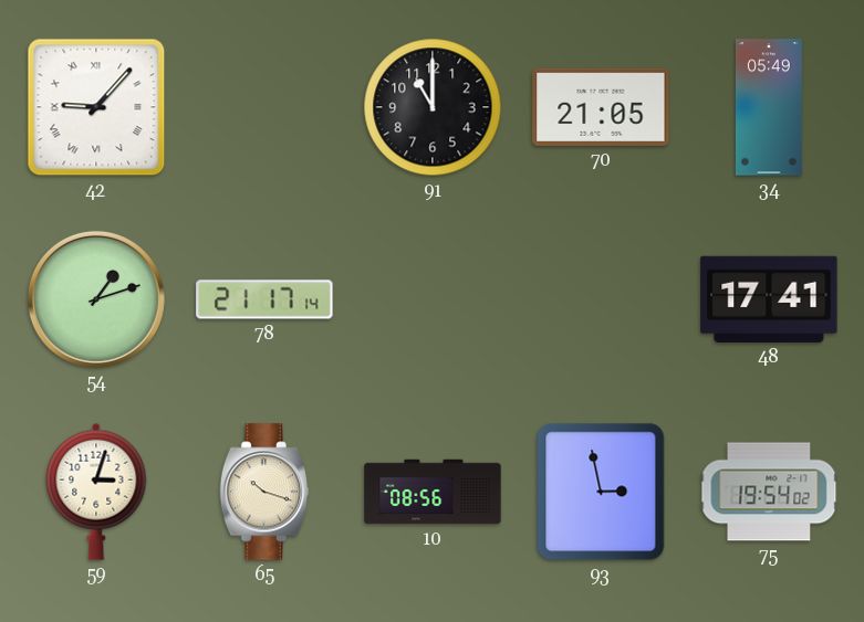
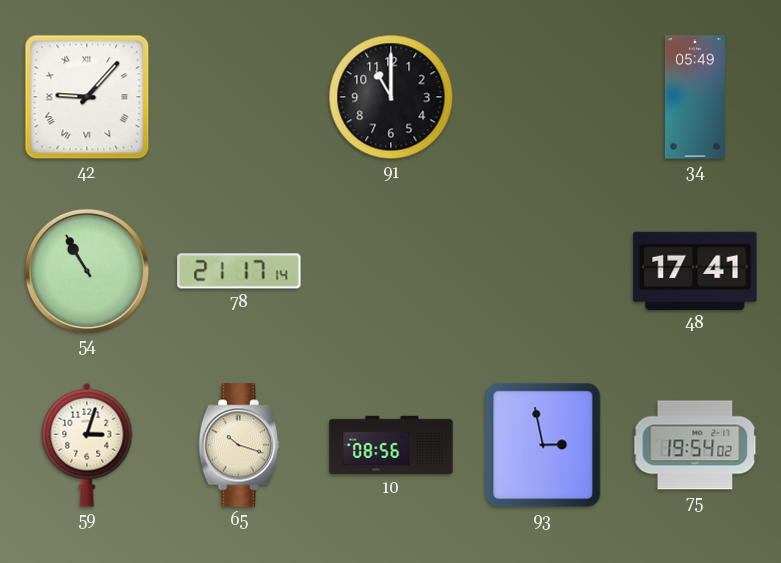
70: 21:05 -> none
54: 1:12 -> 10:55
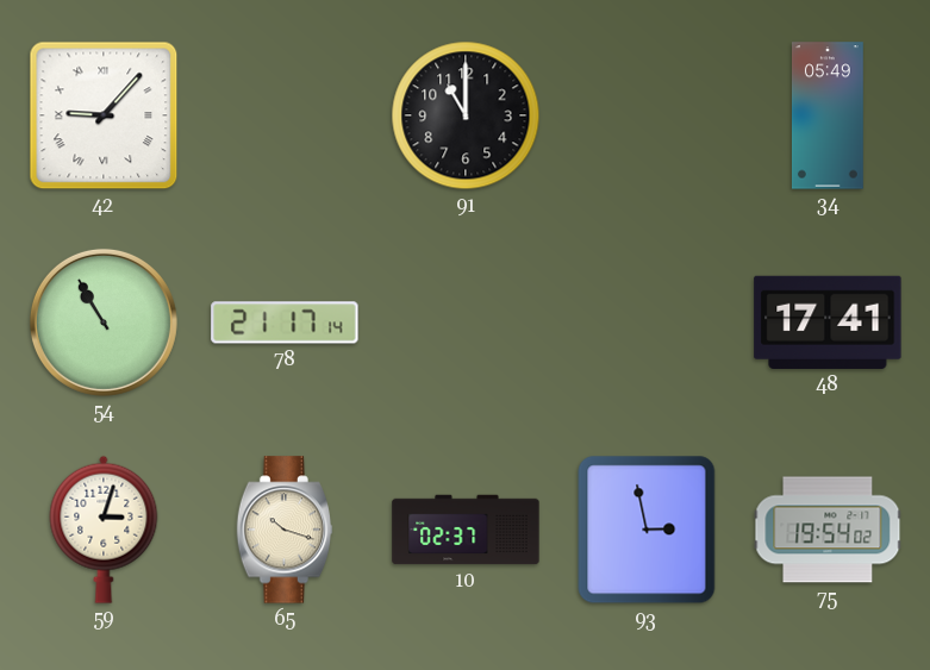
10: 08:56 -> 02:37
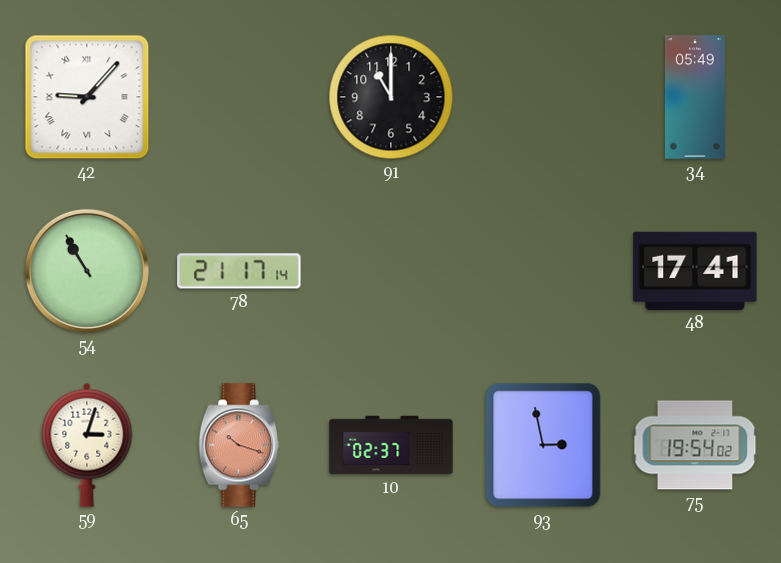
65 dial: cream -> salmon
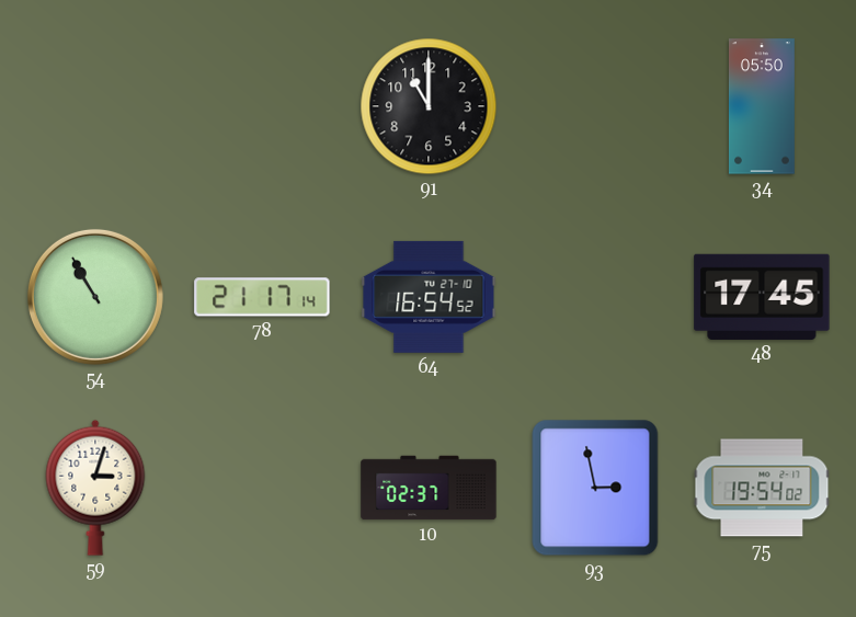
42: 9:07 -> none
34: 05:49 -> 05:50
64: none -> 16:54
48: 17:41 -> 17:45
65: 10:18 -> none
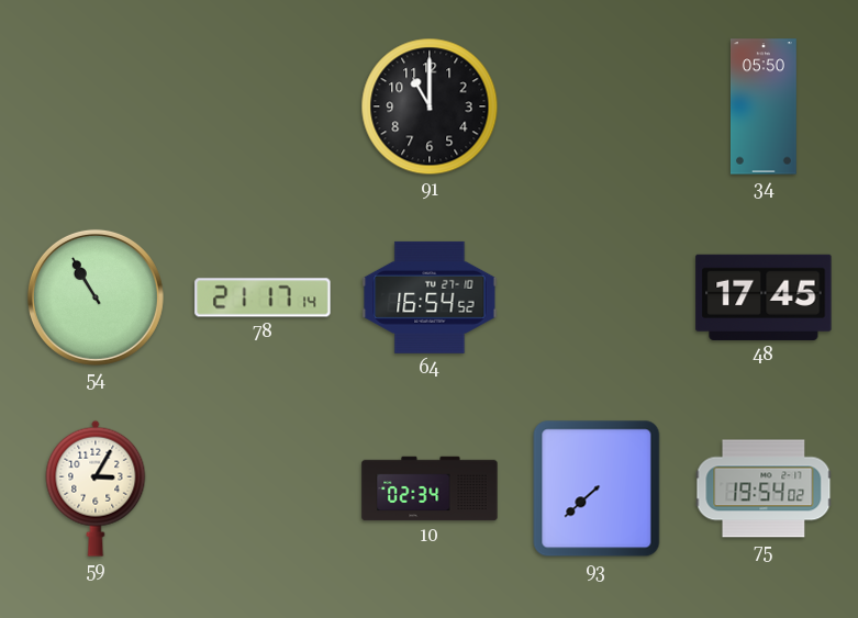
59: 3:03 -> 3:05
10: 02:37 -> 02:34
93: 2:58 -> 7:38
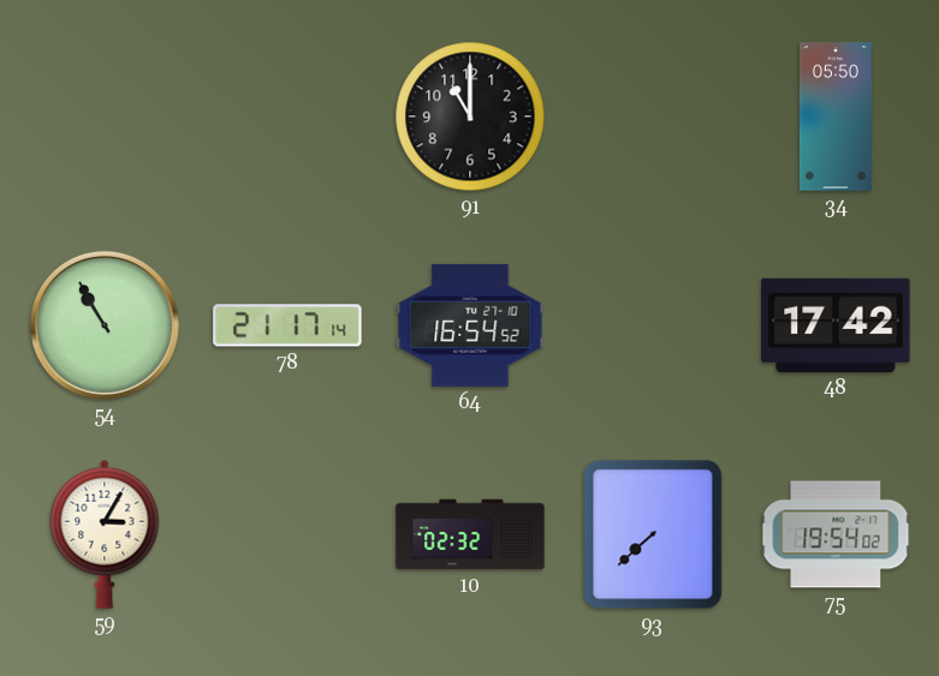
48: 17:45 -> 17:42
10: 02:34 -> 02:32
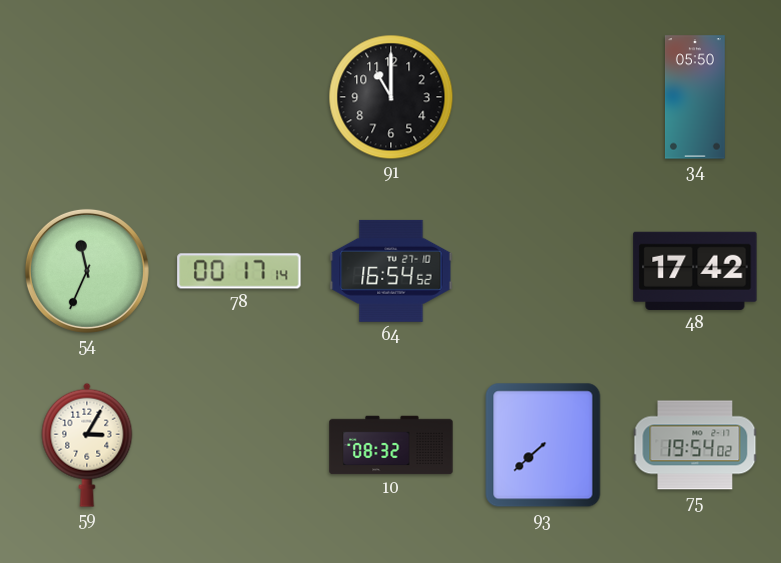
54: 10:55 -> 11:34
78: 21:17 -> 00:17
10: 02:32 -> 08:32
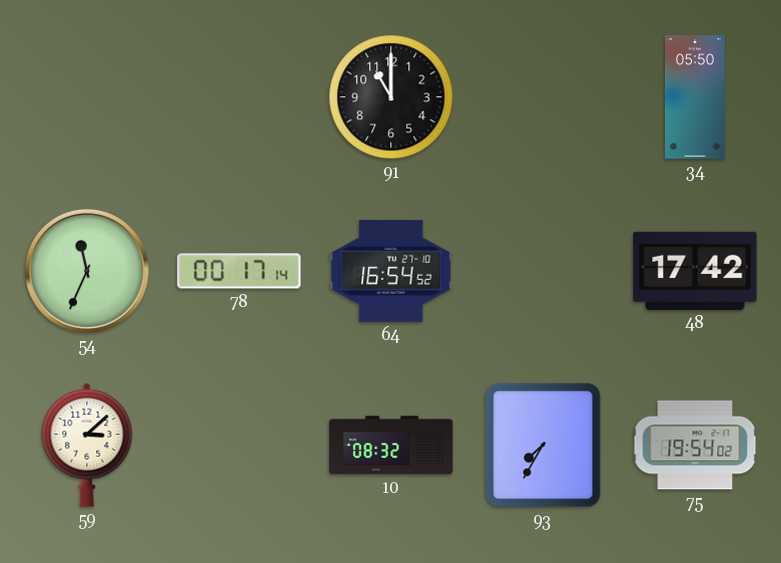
59: 3:05 -> 3:08
93: 7:38 -> 7:35
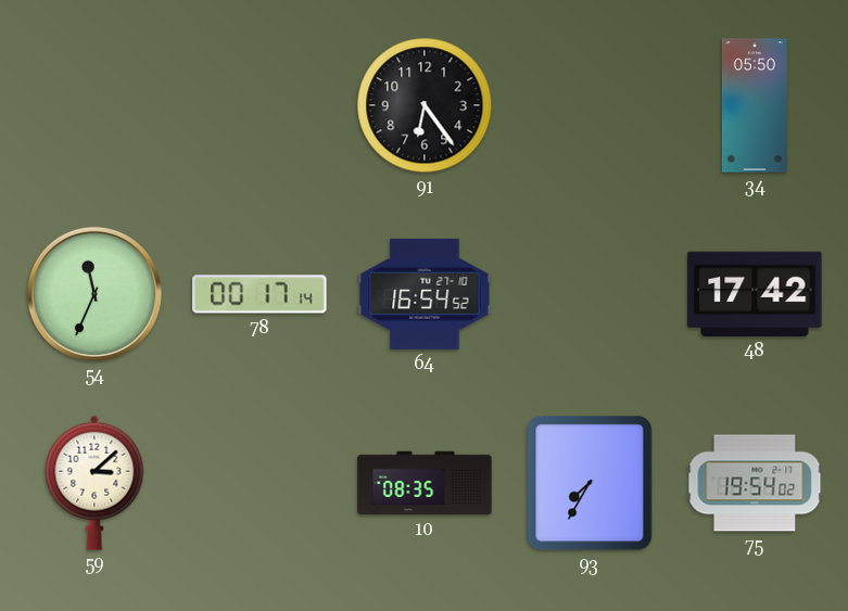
91: 11:00 -> 6:24
10: 08:32 -> 08:35
